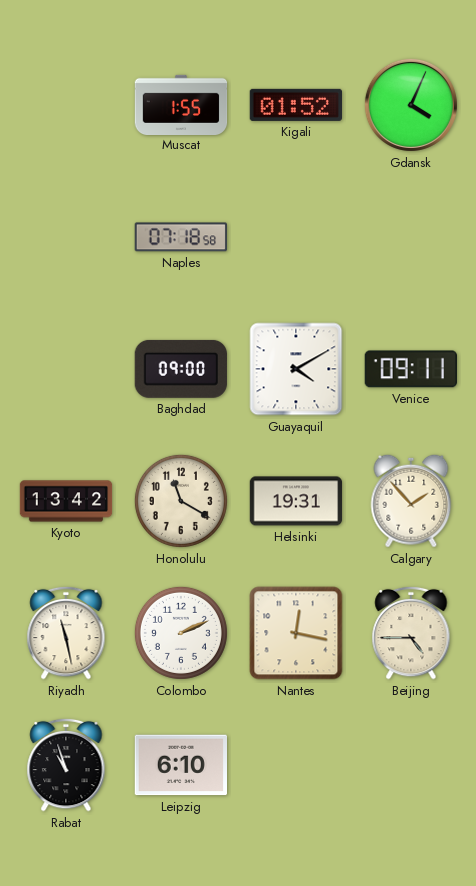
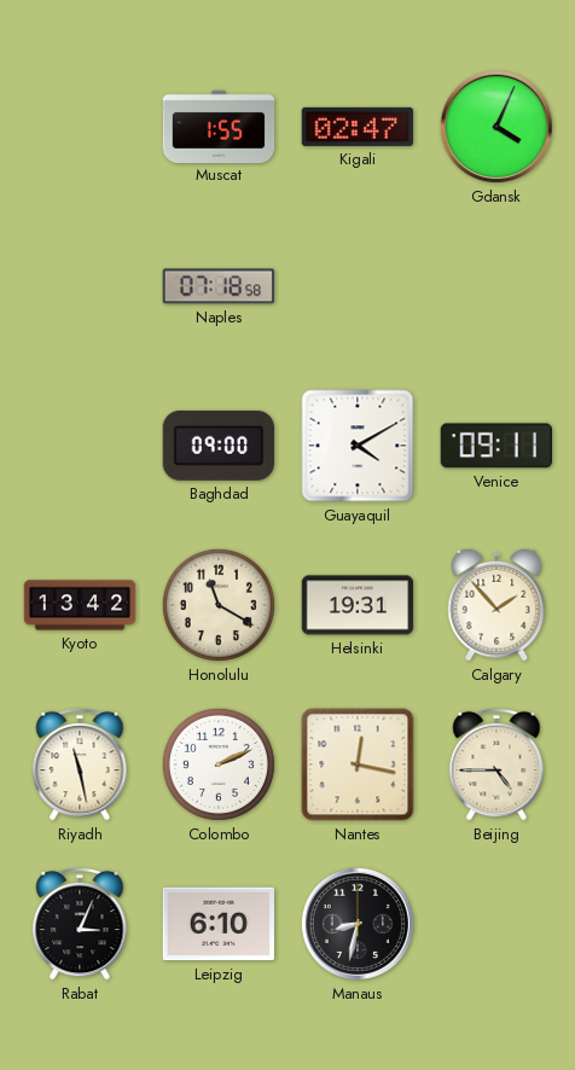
Kigali: 01:52 -> 02:47
Rabat: 10:57 -> 3:04
Manaus: none -> 8:32
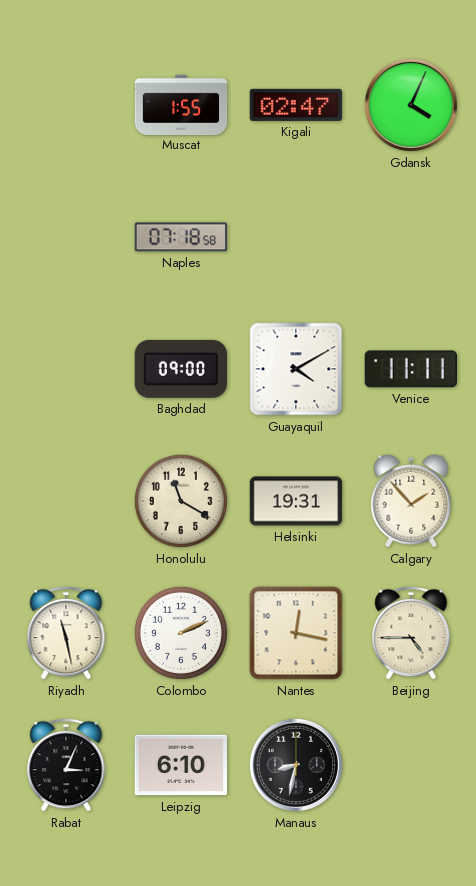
Venice: 09:11 -> 11:11
Kyoto: 13:42 -> none
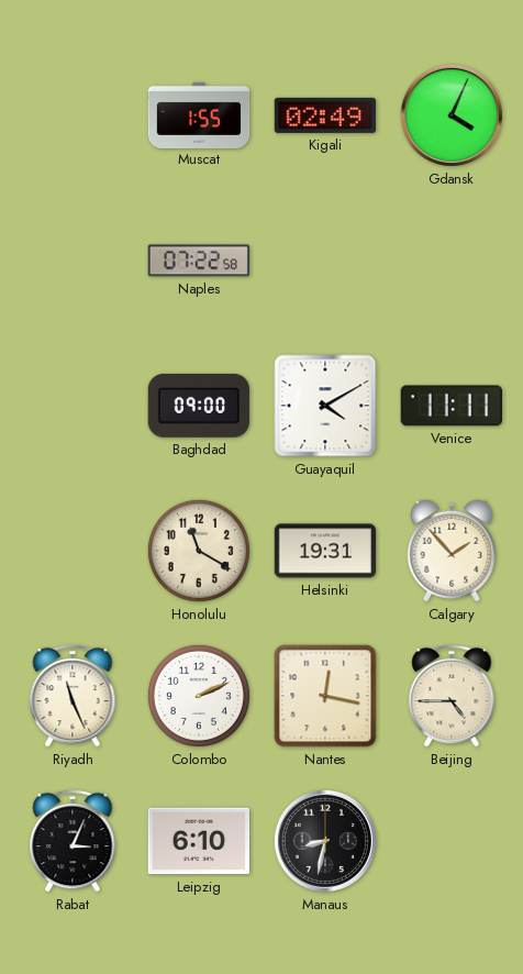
Kigali: 02:47 -> 02:49
Naples: 07:18 -> 07:22
Riyadh: 11:28 -> 11:26
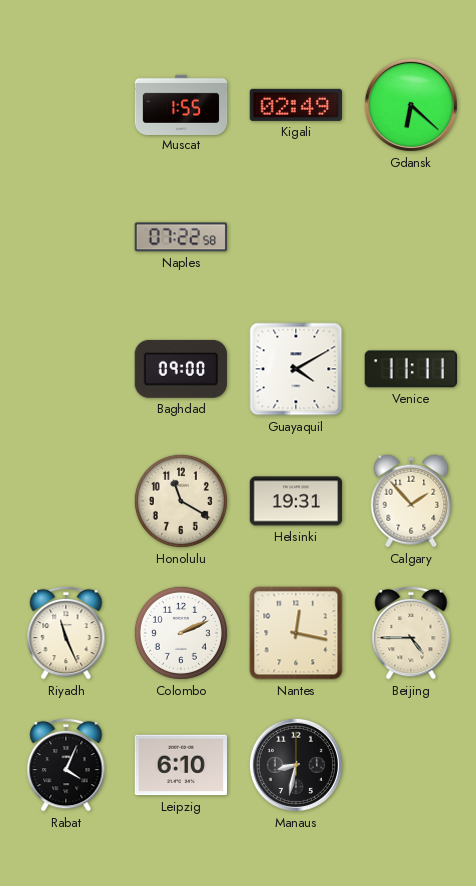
Gdansk: 4:04 -> 6:22
Rabat: 3:04 -> 4:04
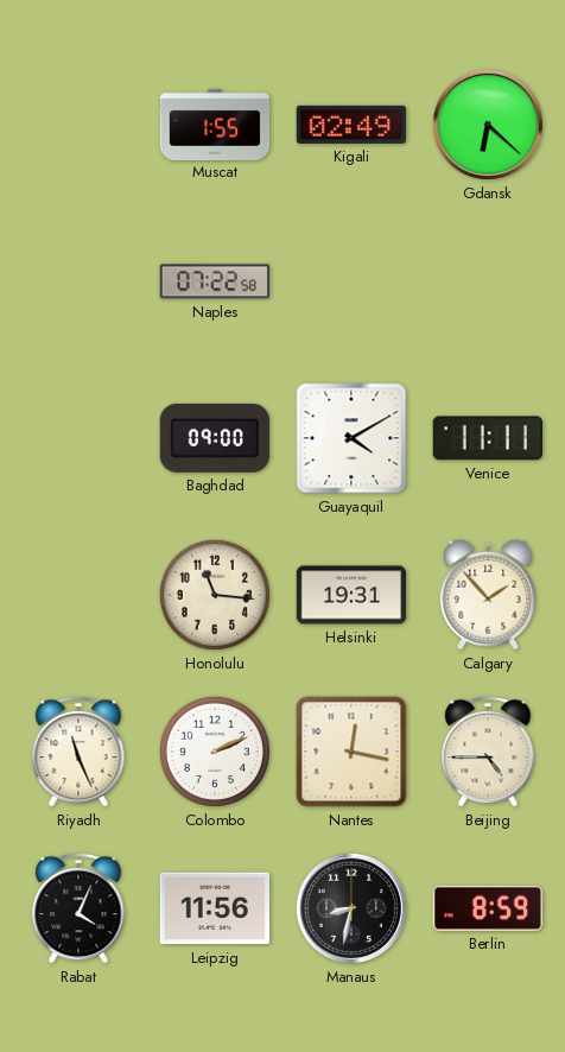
Honolulu: 11:20 -> 11:16
Leipzig: 6:10 -> 11:56
Berlin: none -> 8:59
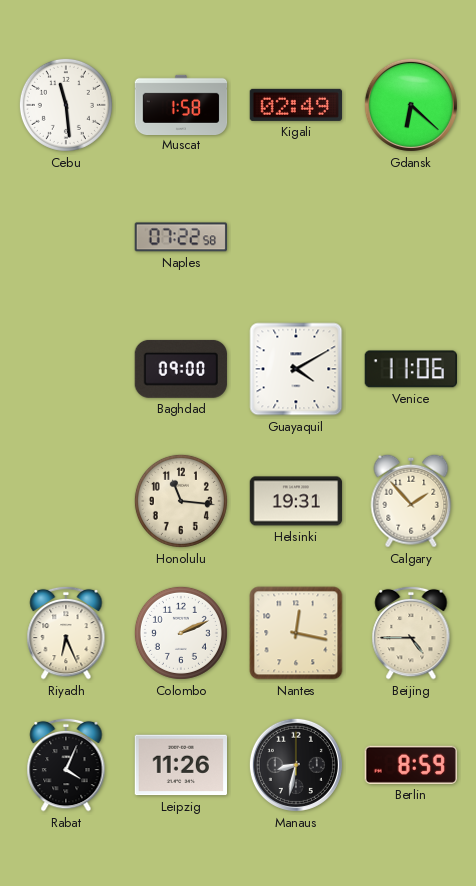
Cebu: none -> 11:29
Muscat: 1:55 -> 1:58
Venice: 11:11 -> 11:06
Riyadh: 11:26 -> 6:26
Leipzig: 11:56 -> 11:26
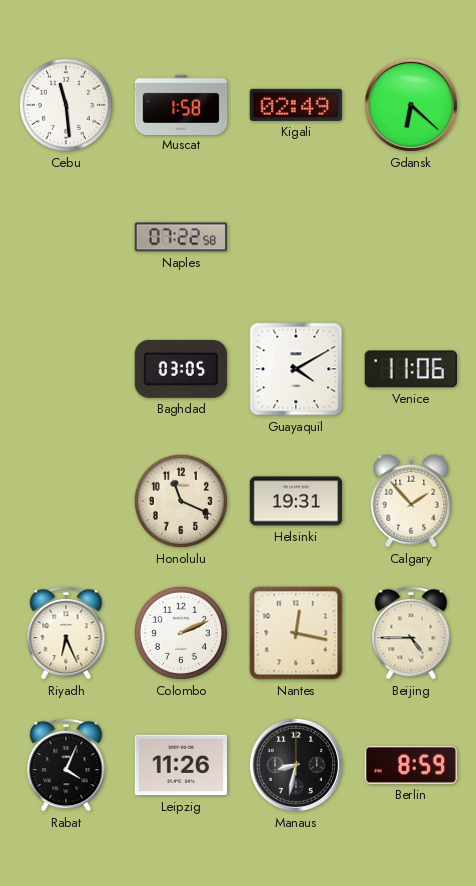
Baghdad: 09:00 -> 03:05
Honolulu: 11:16 -> 11:19
